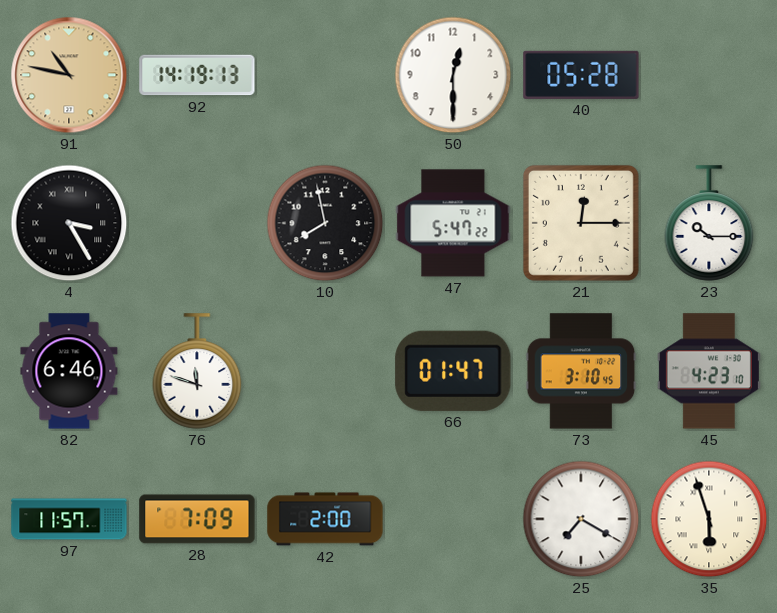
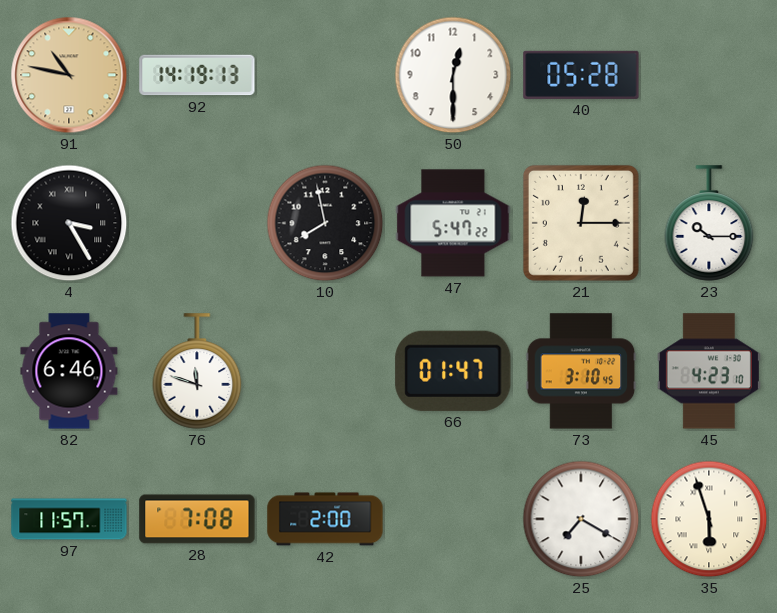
28: 7:09 -> 7:08
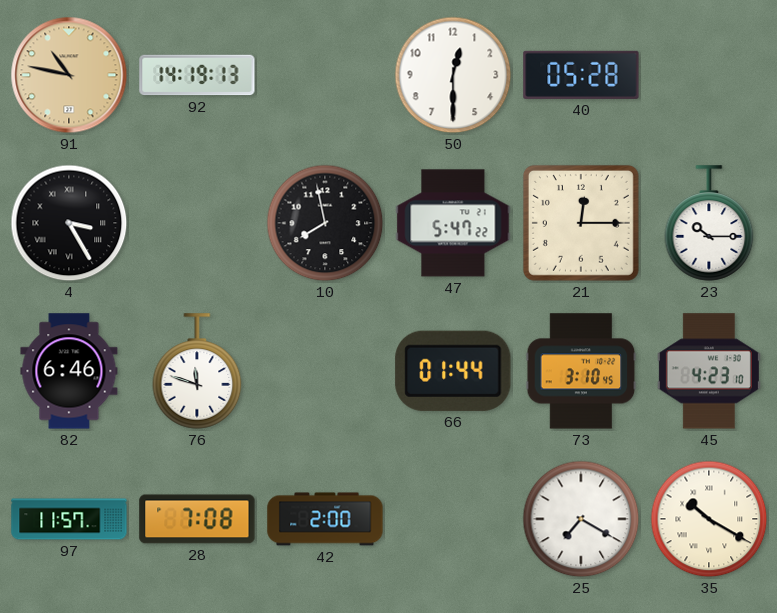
66: 01:47 -> 01:44
35: 5:57 -> 10:20
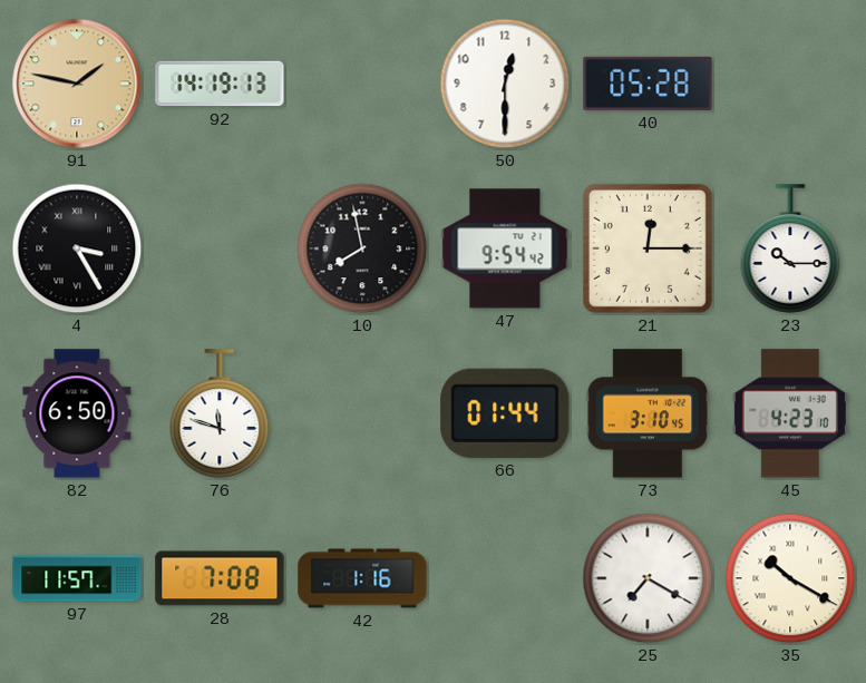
91: 10:47 -> 1:47
47: 5:47 -> 9:54
82: 6:46 -> 6:50
42: 2:00 -> 1:16
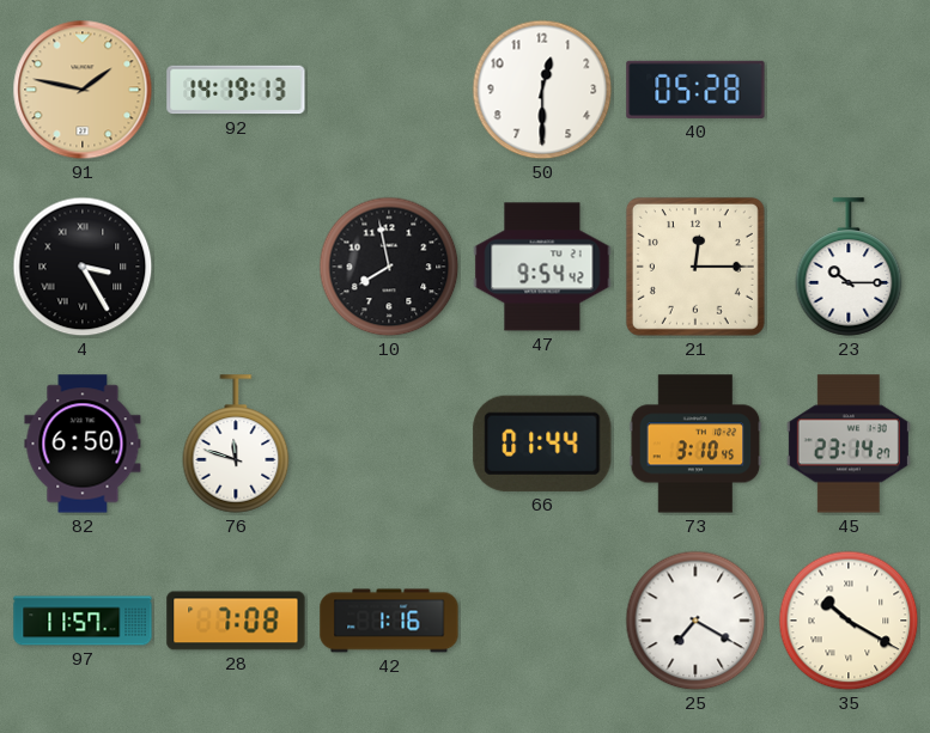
45: 4:23 -> 23:14
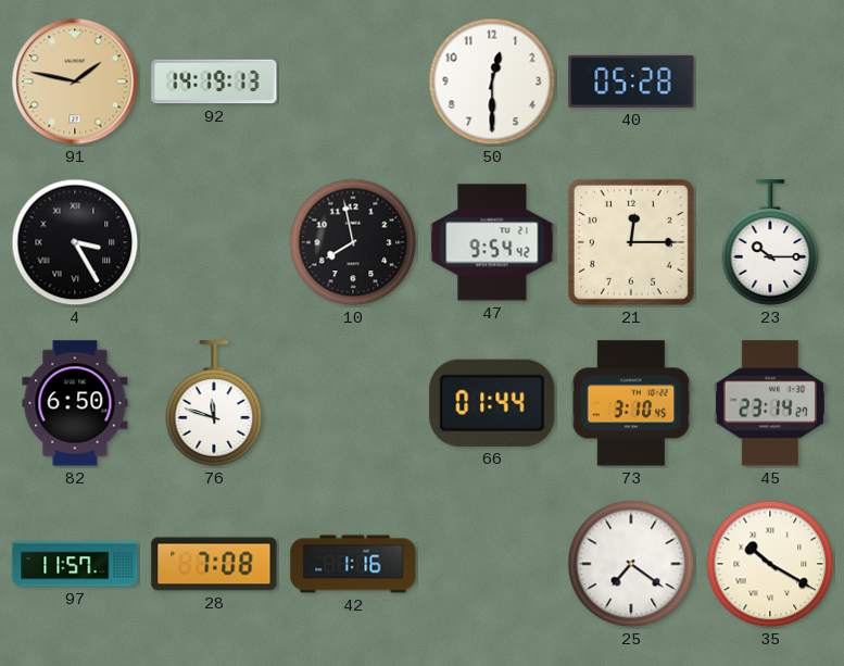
25: 7:20 -> 7:21
